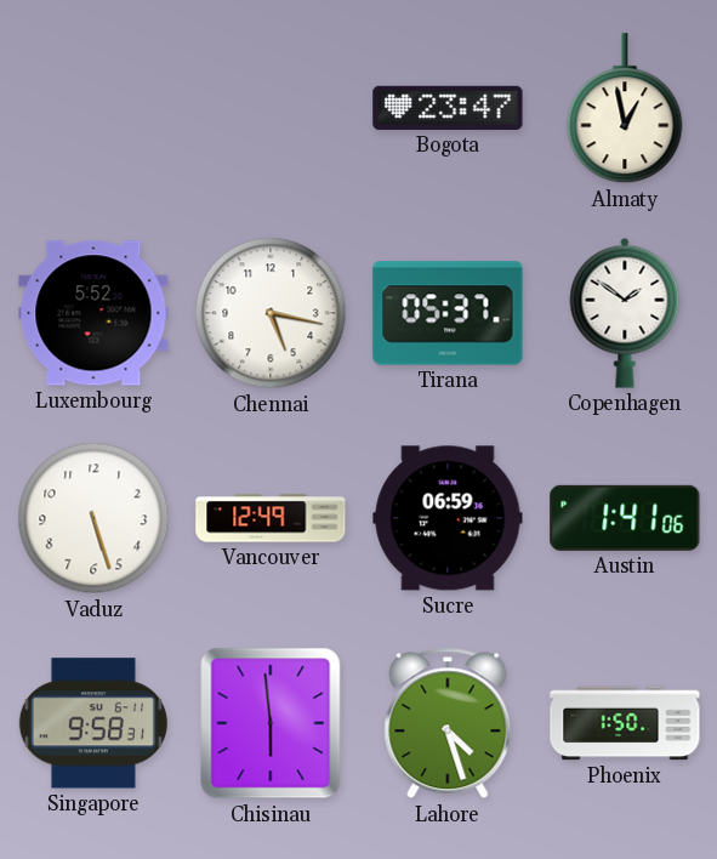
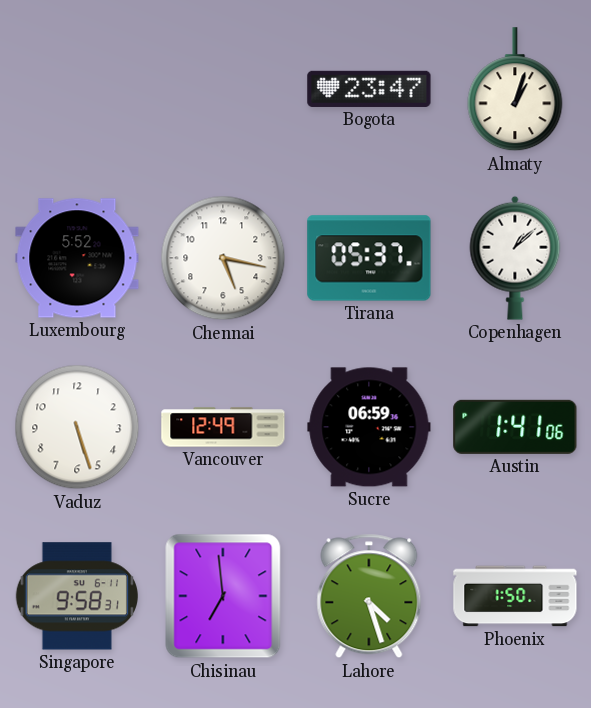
Almaty: 12:58 -> 1:03
Copenhagen: 1:51 -> 1:08
Chisinau: 5:59 -> 6:59
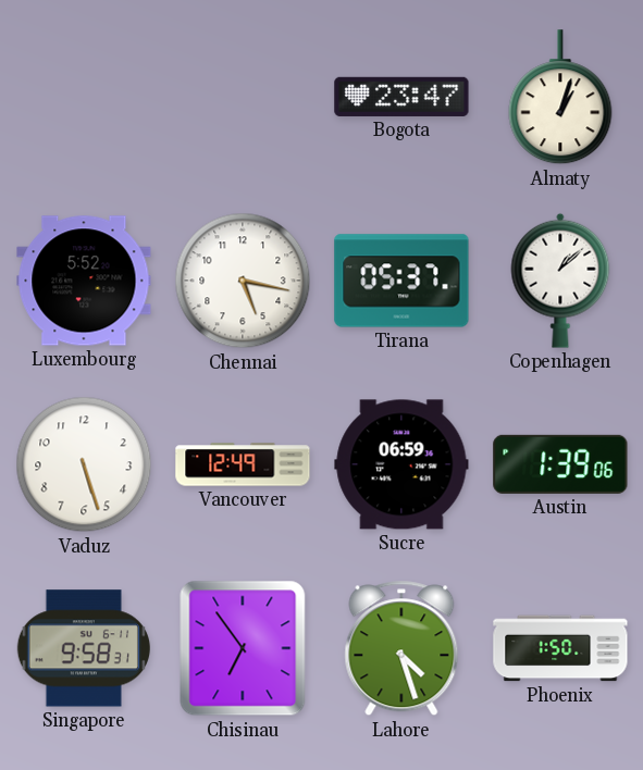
Austin: 1:41 -> 1:39
Chisinau: 6:59 -> 6:54
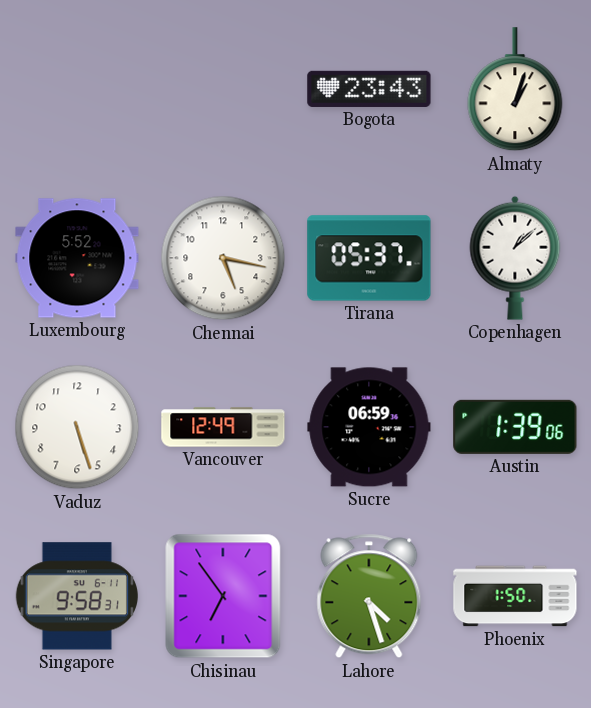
Bogota: 23:47 -> 23:43
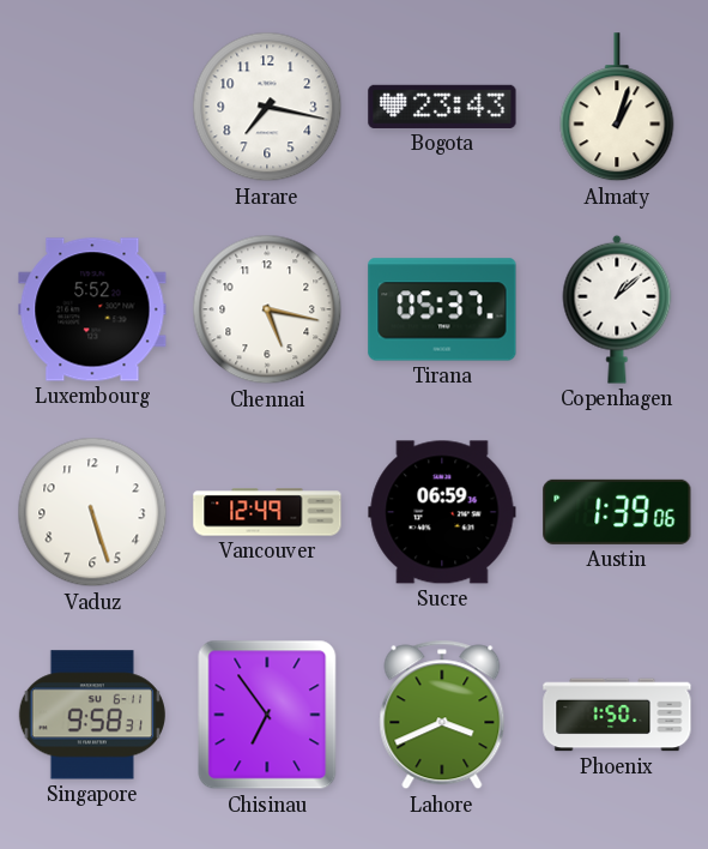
Harare: none -> 7:17
Lahore: 4:27 -> 3:41
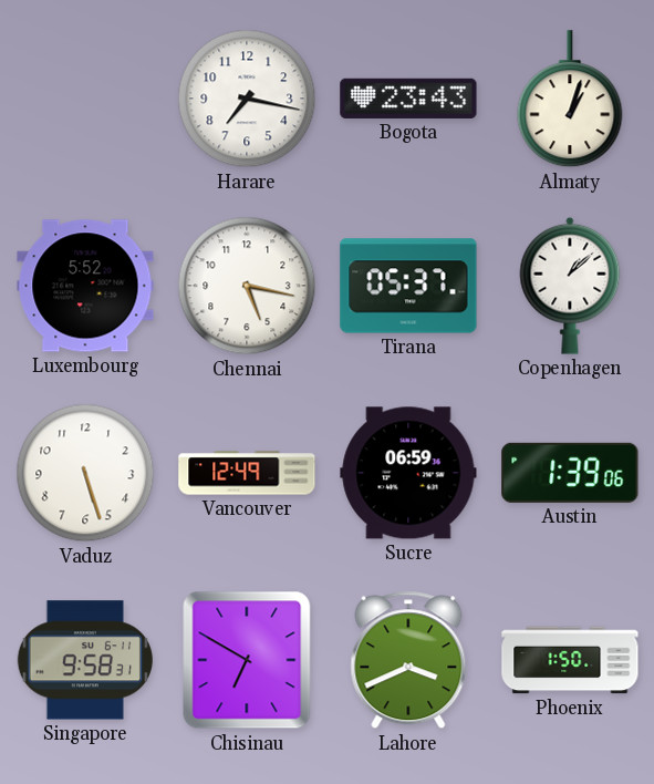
Chisinau: 6:54 -> 6:50
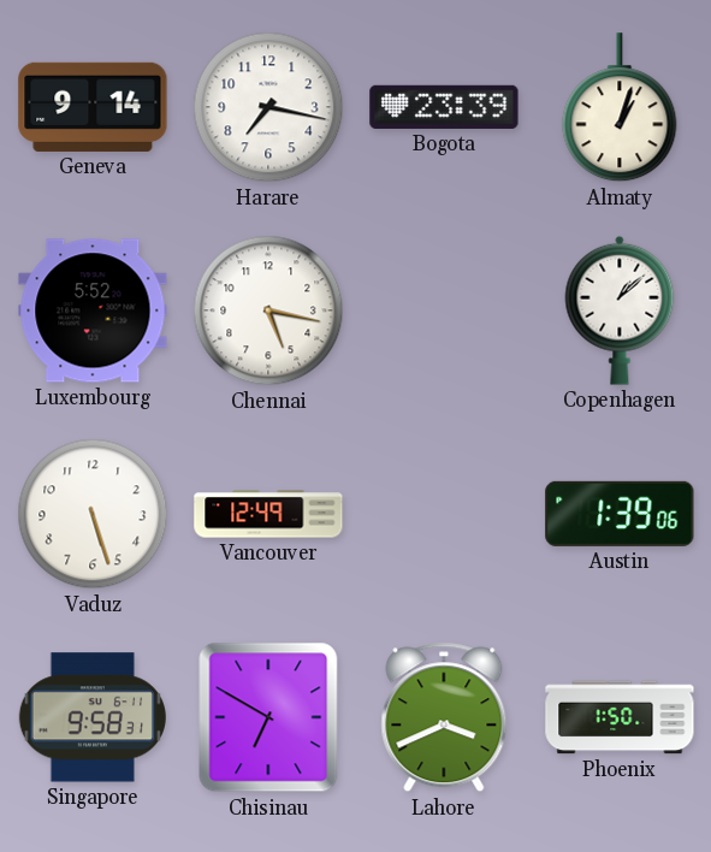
Geneva: none -> 9:14
Bogota: 23:43 -> 23:39
Tirana: 05:37 -> none
Sucre: 06:59 -> none
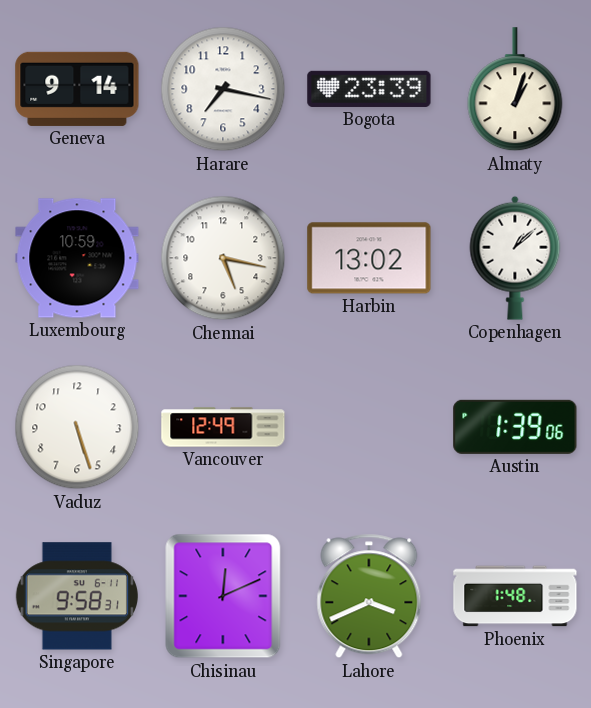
Luxembourg: 5:52 -> 10:59
Harbin: none -> 13:02
Chisinau: 6:50 -> 12:11
Phoenix: 1:50 -> 1:48
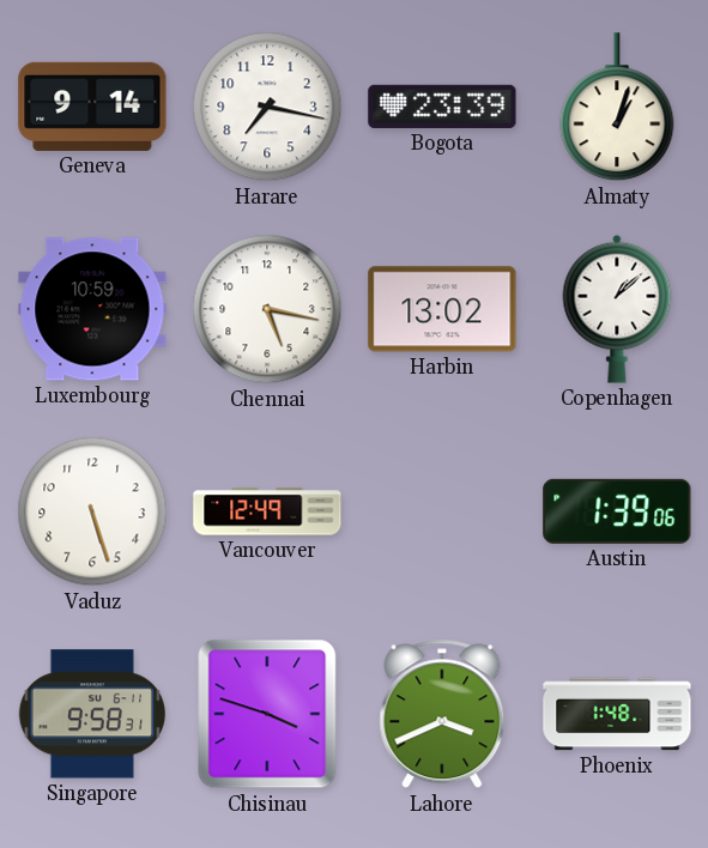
Chisinau: 12:11 -> 3:48
